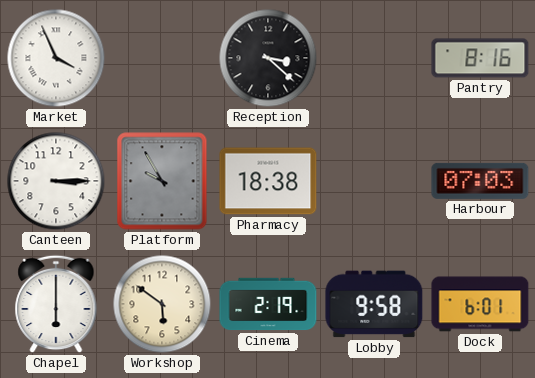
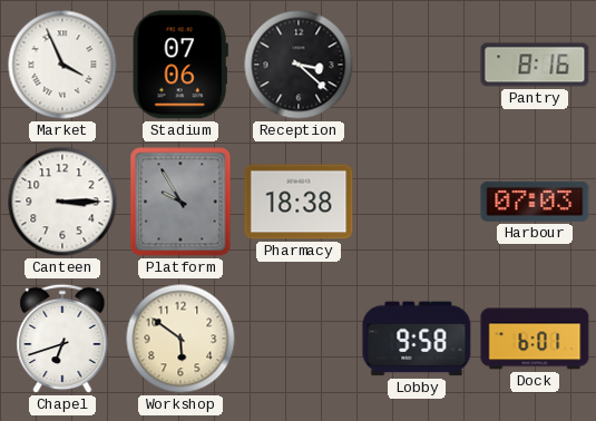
Stadium: none -> 07:06
Chapel: 6:00 -> 6:42
Cinema: 2:19 -> none
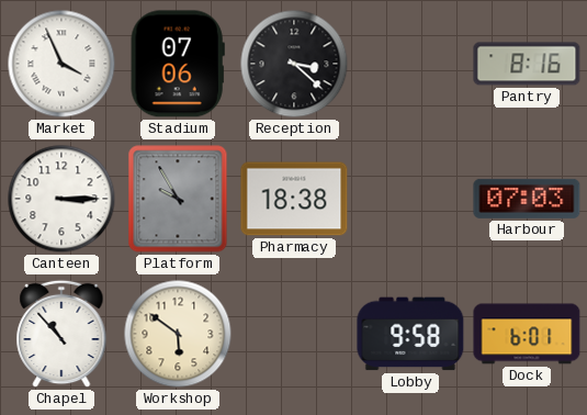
Chapel: 6:42 -> 10:53
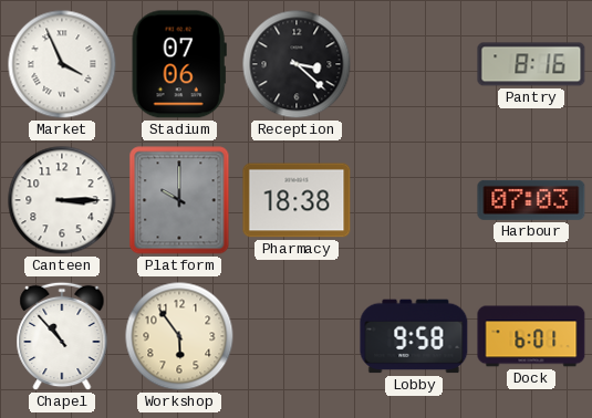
Platform: 9:55 -> 10:00
Workshop: 5:51 -> 5:54
